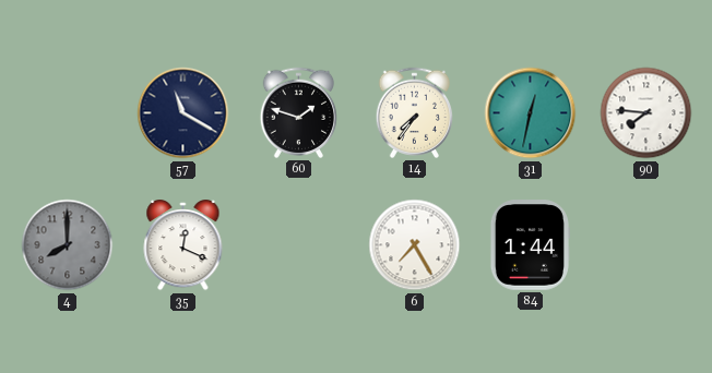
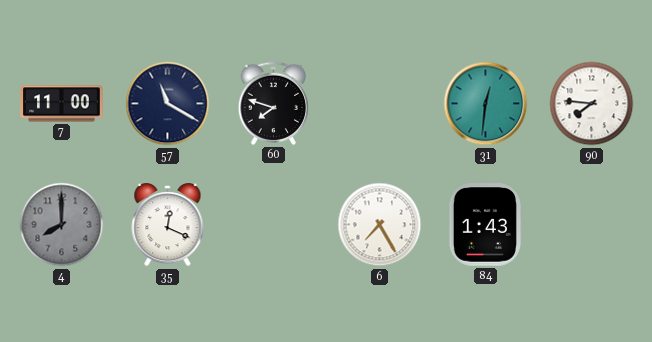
7: none -> 11:00
60: 1:48 -> 7:48
14: 7:36 -> none
31: 12:32 -> 12:31
84: 1:44 -> 1:43
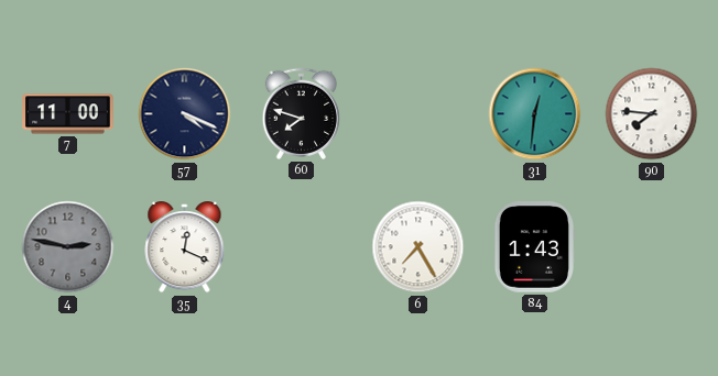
57: 11:20 -> 4:19
4: 8:00 -> 2:47
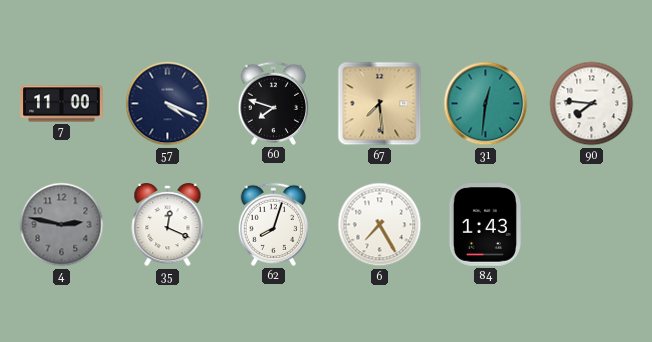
67: none -> 7:29
62: none -> 8:03
